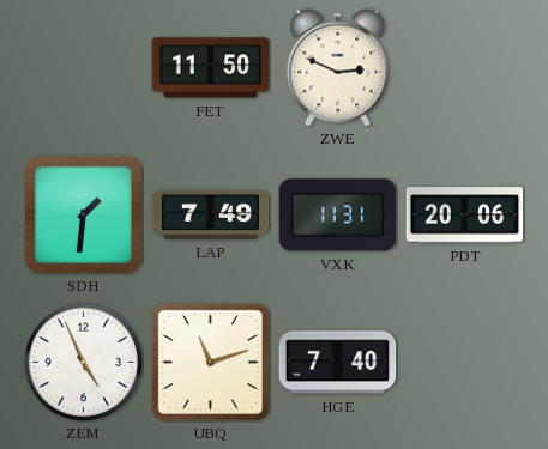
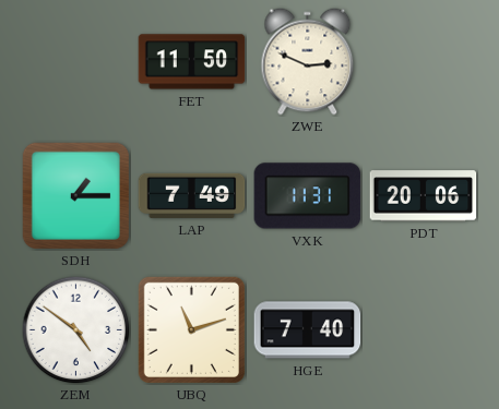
SDH: 1:31 -> 1:15
ZEM: 4:56 -> 4:51
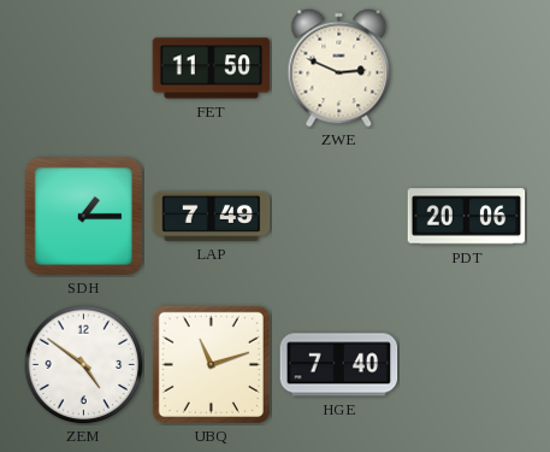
VXK: 11:31 -> none
